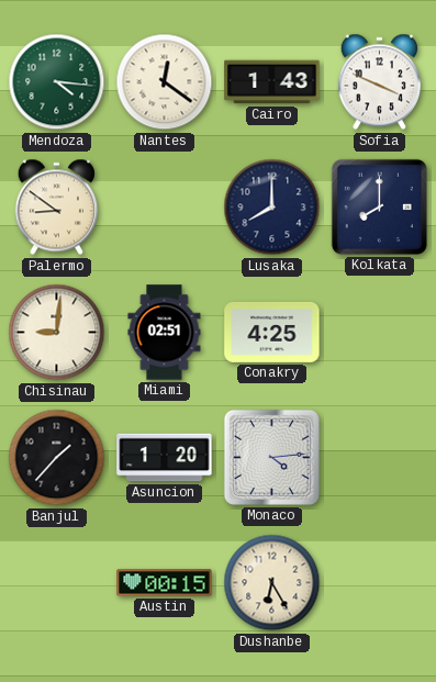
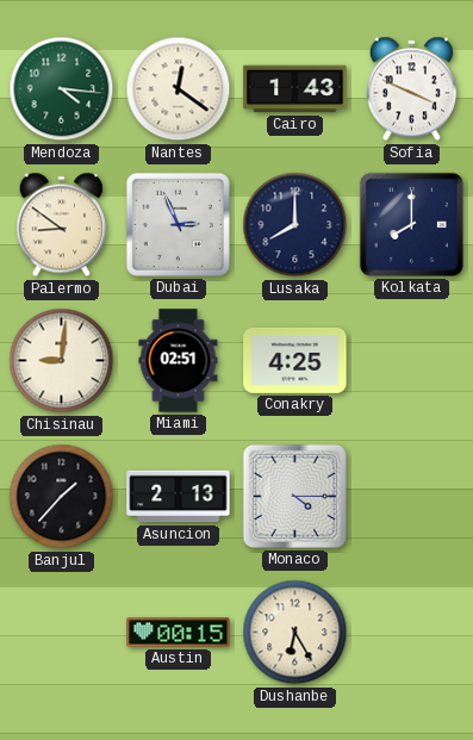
Dubai: none -> 2:56
Asuncion: 1:20 -> 2:13
Monaco: 4:14 -> 4:15
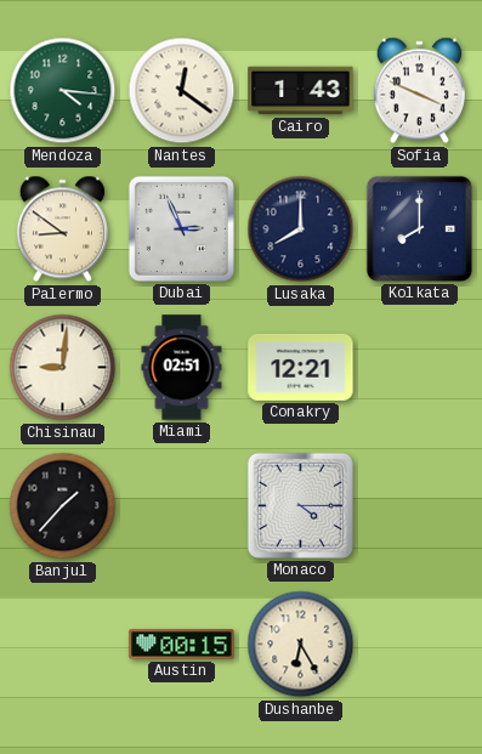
Conakry: 4:25 -> 12:21
Asuncion: 2:13 -> none
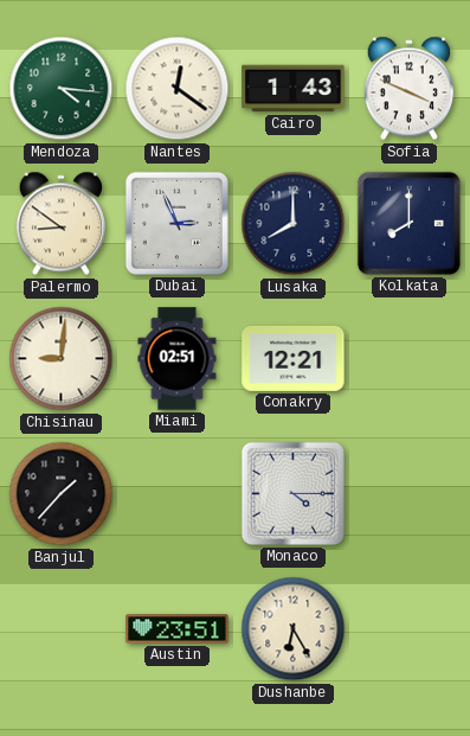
Austin: 00:15 -> 23:51
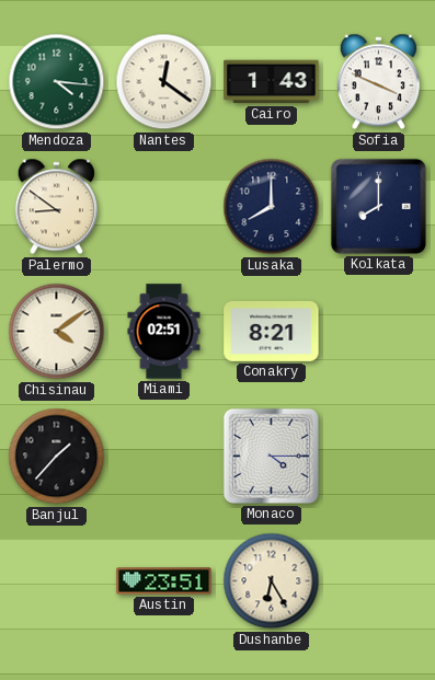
Dubai: 2:56 -> none
Chisinau: 9:01 -> 4:09
Conakry: 12:21 -> 8:21
